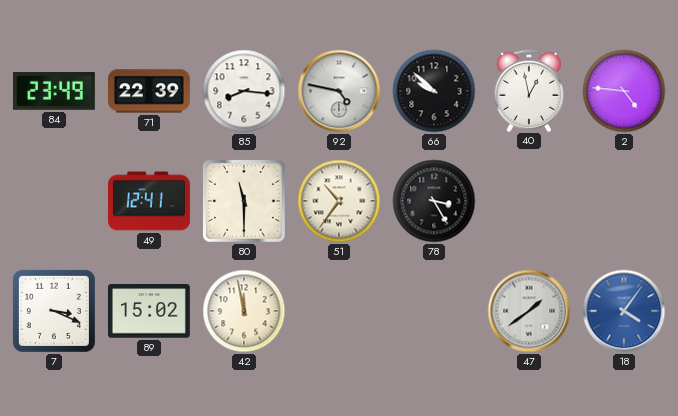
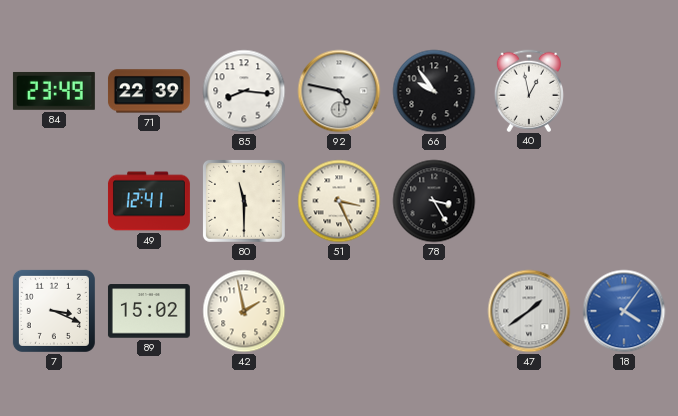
66: 9:52 -> 9:54
2: 4:46 -> none
51: 10:36 -> 3:26
42: 11:58 -> 1:58
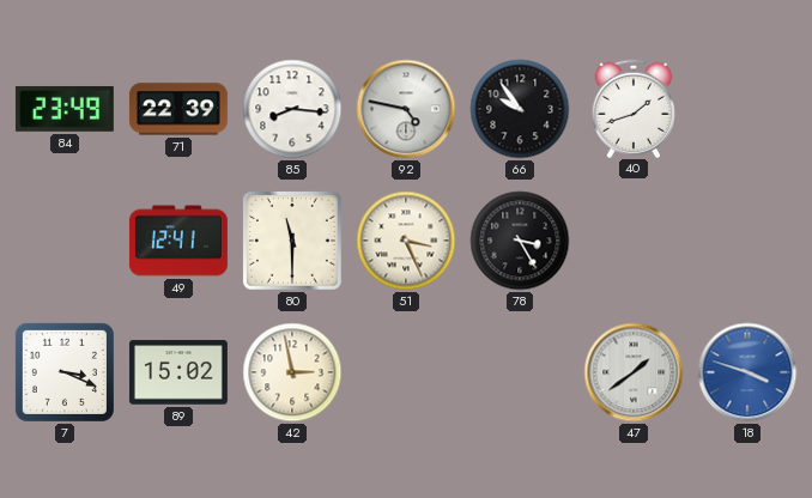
40: 12:58 -> 1:42
42: 1:58 -> 2:58
18: 4:06 -> 3:48
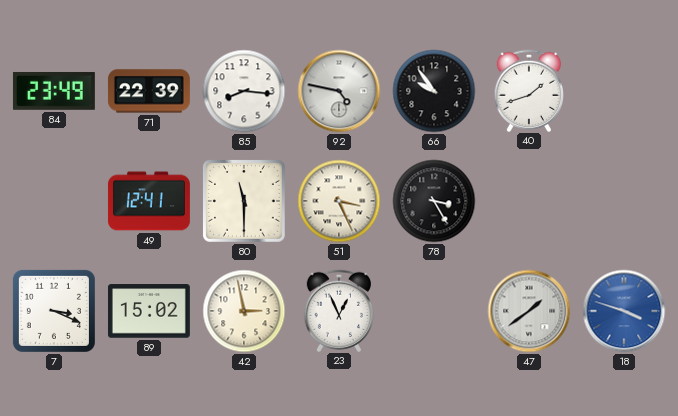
23: none -> 12:56
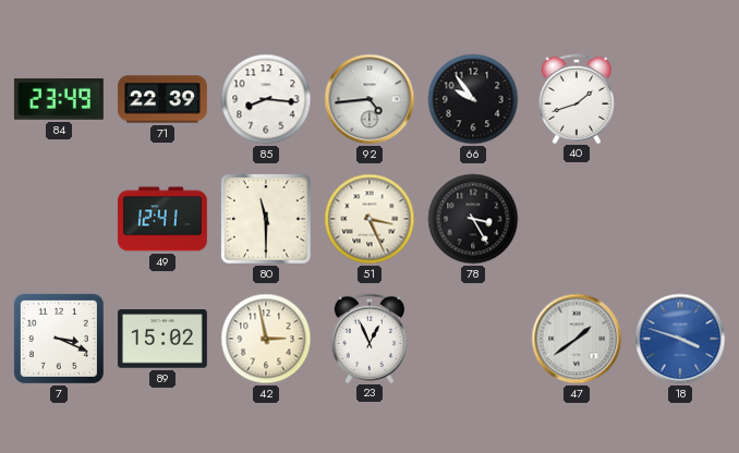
92: 4:47 -> 4:44
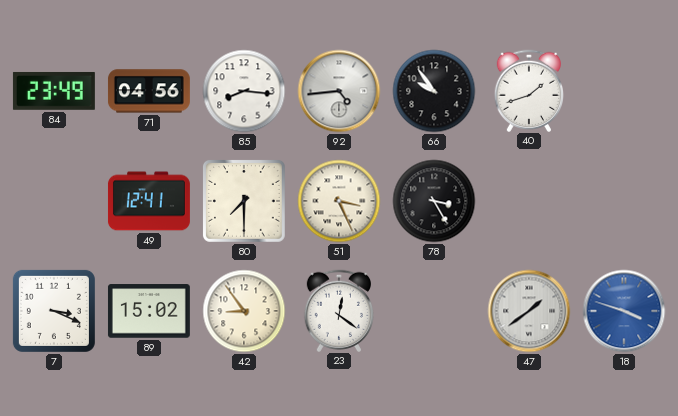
71: 22:39 -> 04:56
80: 11:30 -> 7:30
42: 2:58 -> 8:54
23: 12:56 -> 12:21
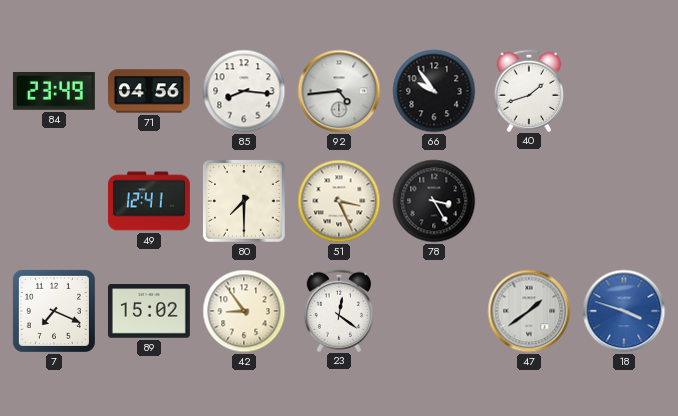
7: 3:19 -> 7:19
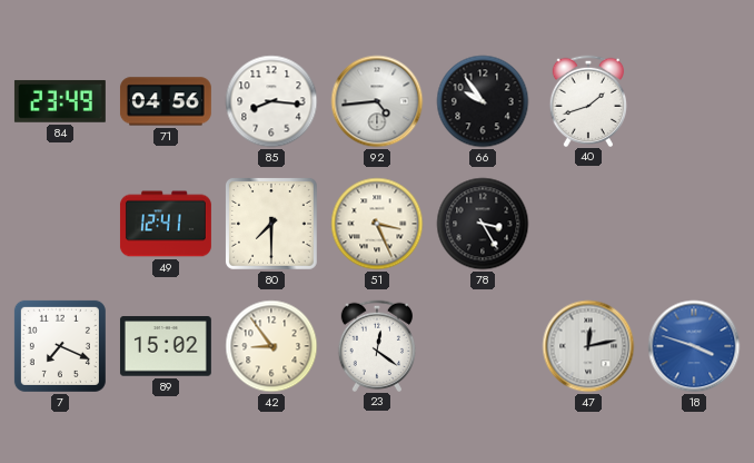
47: 1:39 -> 12:13
